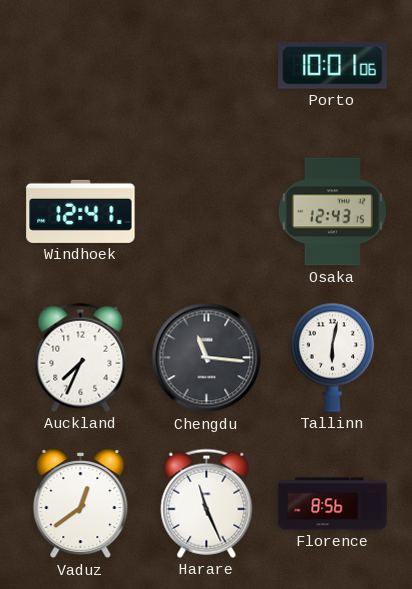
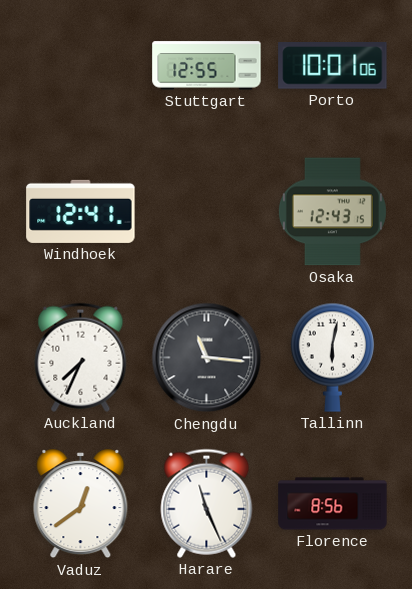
Stuttgart: none -> 12:55
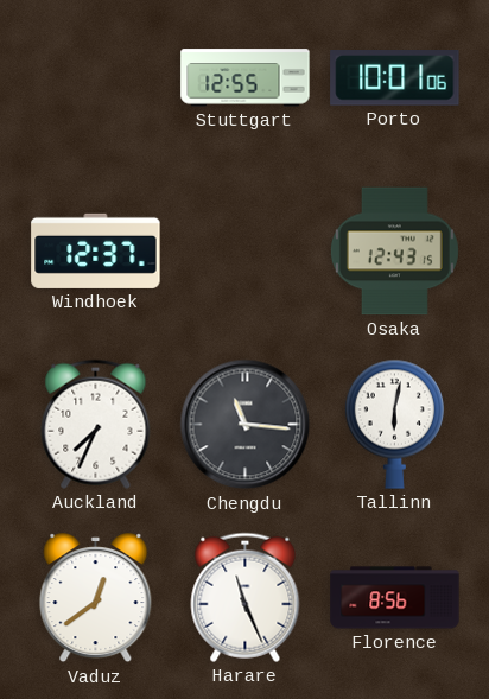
Windhoek: 12:41 -> 12:37
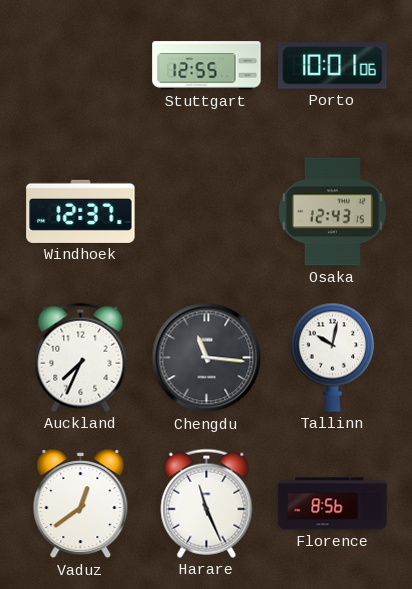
Tallinn: 6:02 -> 10:02
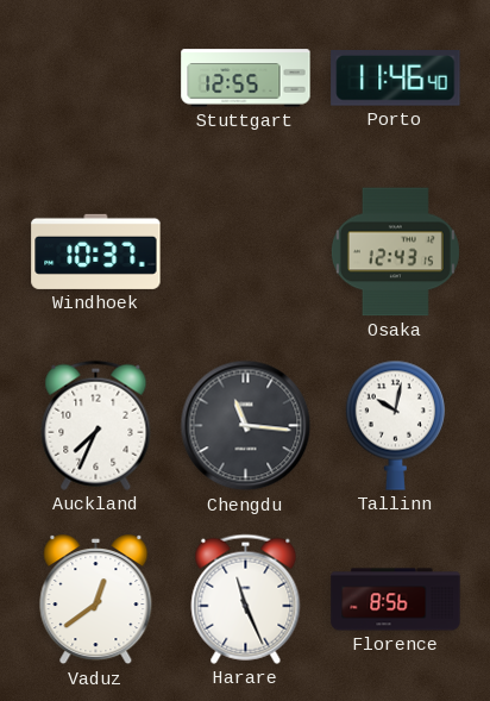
Porto: 10:01 -> 11:46
Windhoek: 12:37 -> 10:37
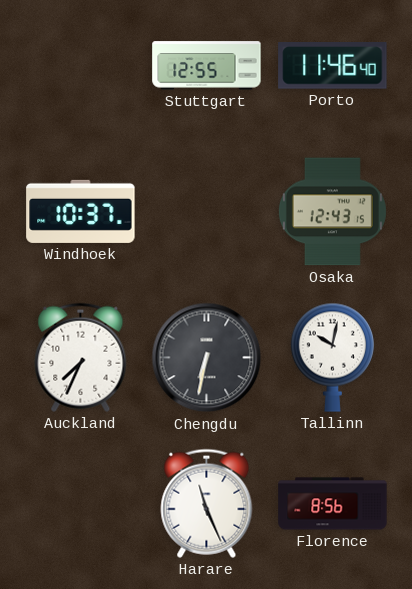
Chengdu: 11:16 -> 6:32
Vaduz: 12:39 -> none
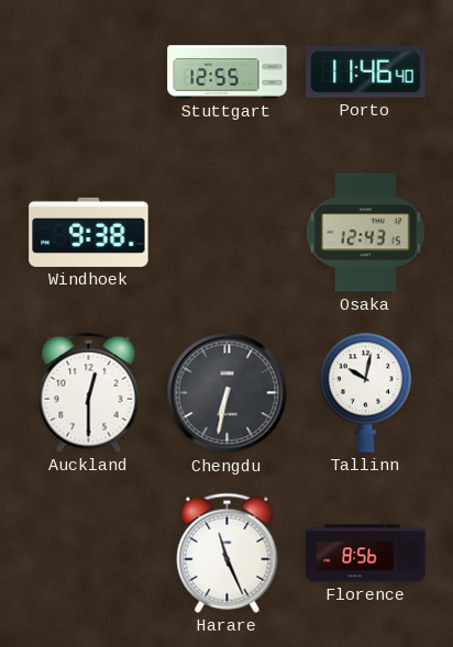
Windhoek: 10:37 -> 9:38
Auckland: 7:34 -> 12:30
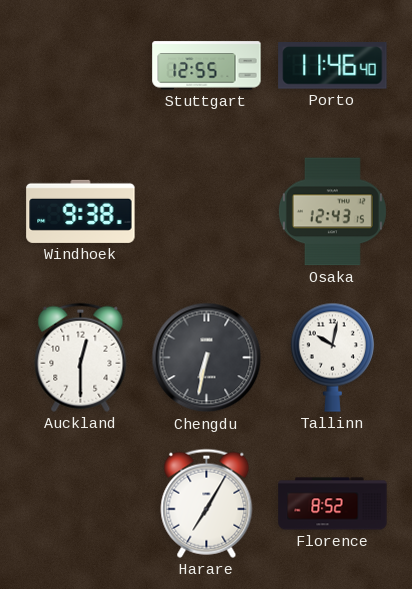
Harare: 11:26 -> 7:05
Florence: 8:56 -> 8:52
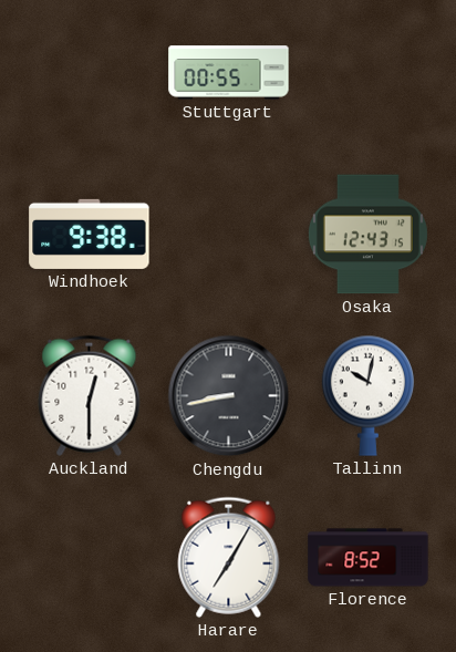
Stuttgart: 12:55 -> 00:55
Porto: 11:46 -> none
Chengdu: 6:32 -> 8:43
